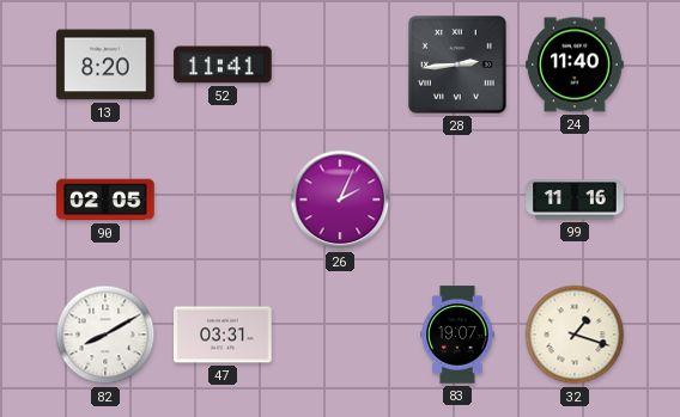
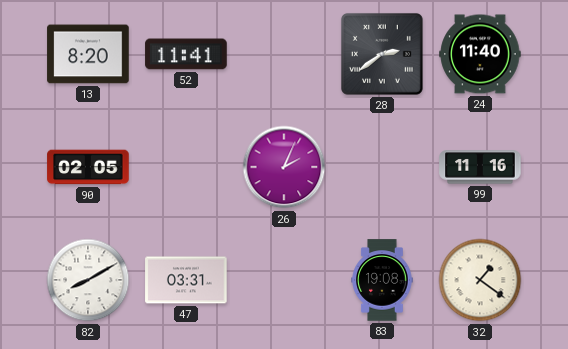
28: 2:44 -> 2:39
83: 19:07 -> 19:08
32: 1:18 -> 1:21
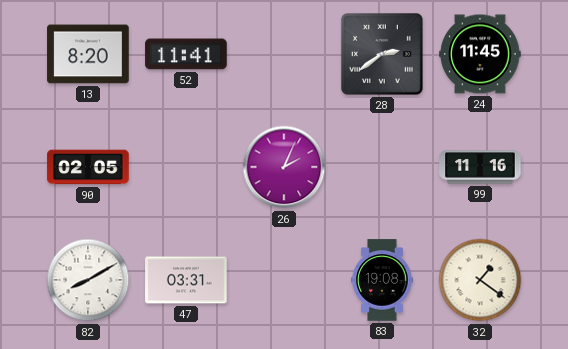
24: 11:40 -> 11:45
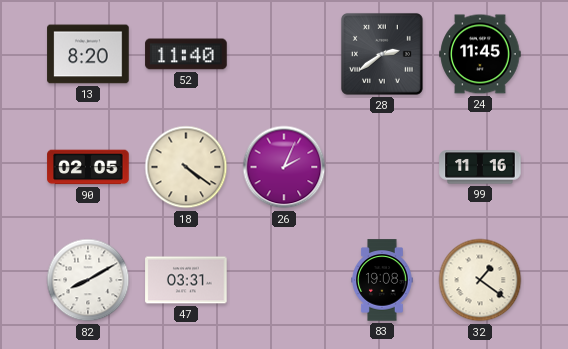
52: 11:41 -> 11:40
18: none -> 4:21
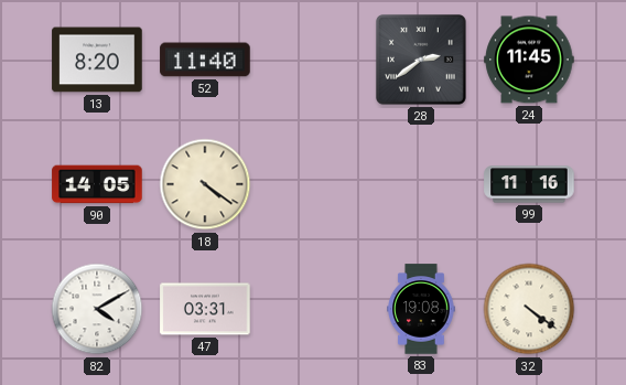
90: 02:05 -> 14:05
26: 2:04 -> none
82: 8:10 -> 4:10
32: 1:21 -> 4:21
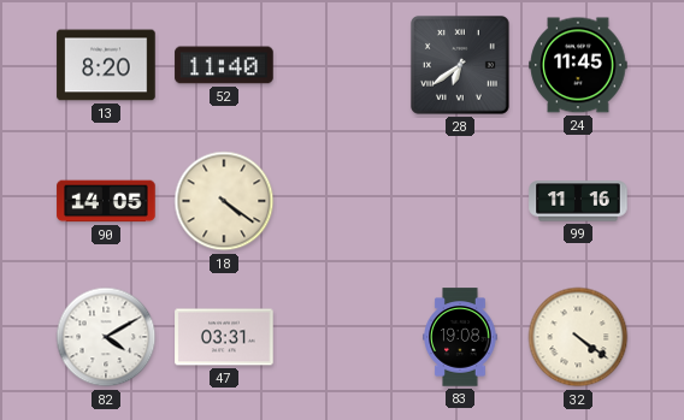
28: 2:39 -> 6:39
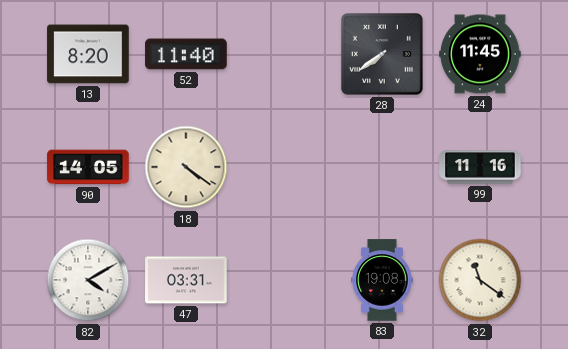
28: 6:39 -> 7:39
32: 4:21 -> 11:21
